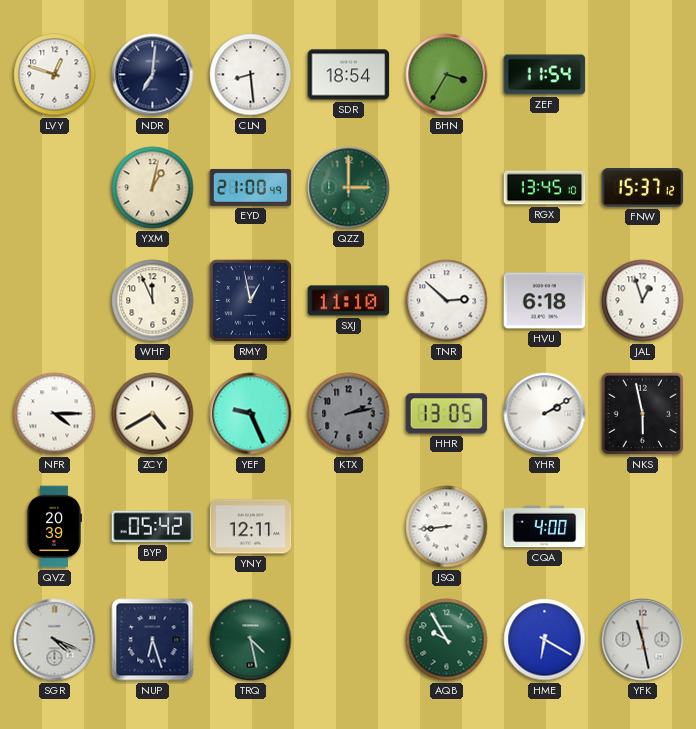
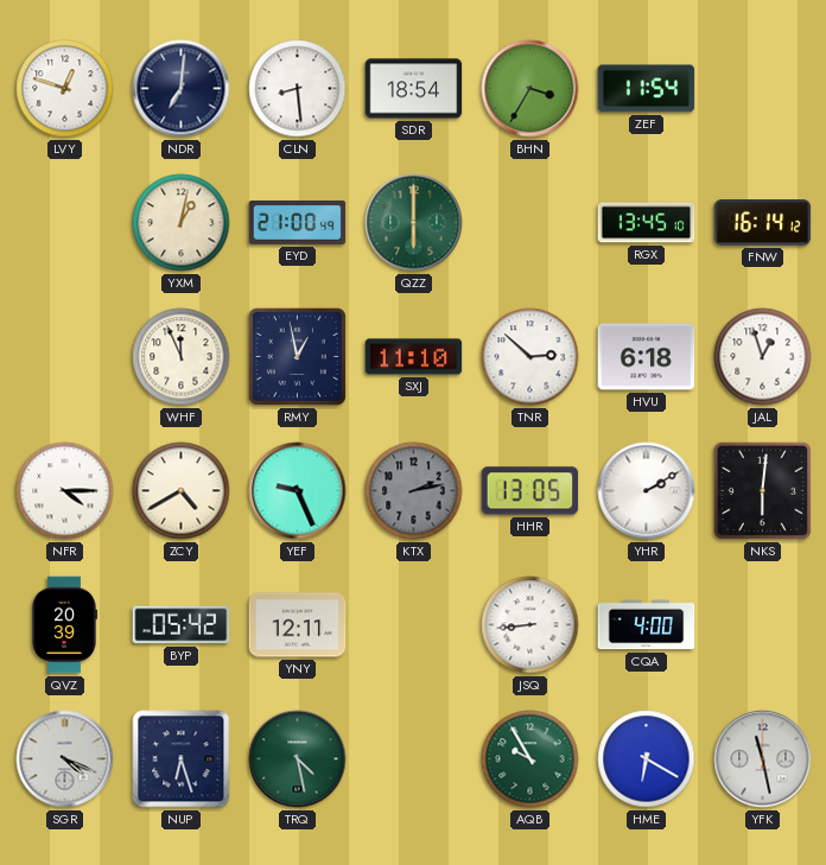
QZZ: 3:00 -> 6:00
FNW: 15:37 -> 16:14
NKS: 5:58 -> 6:01
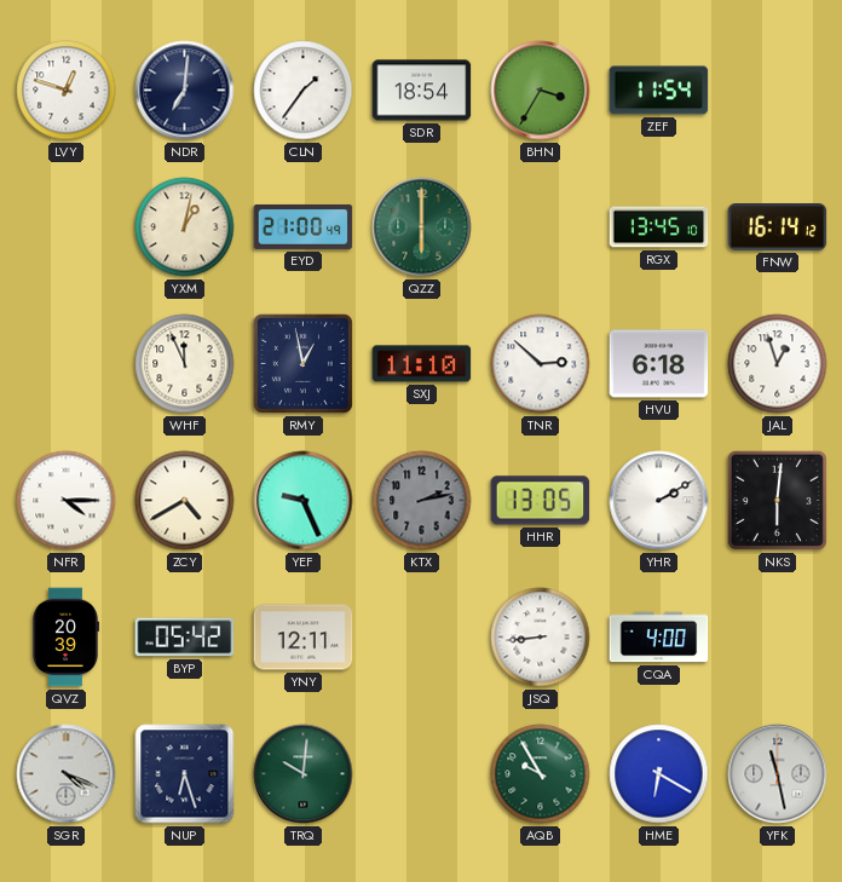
CLN: 8:29 -> 1:36
TRQ: 4:28 -> 10:01
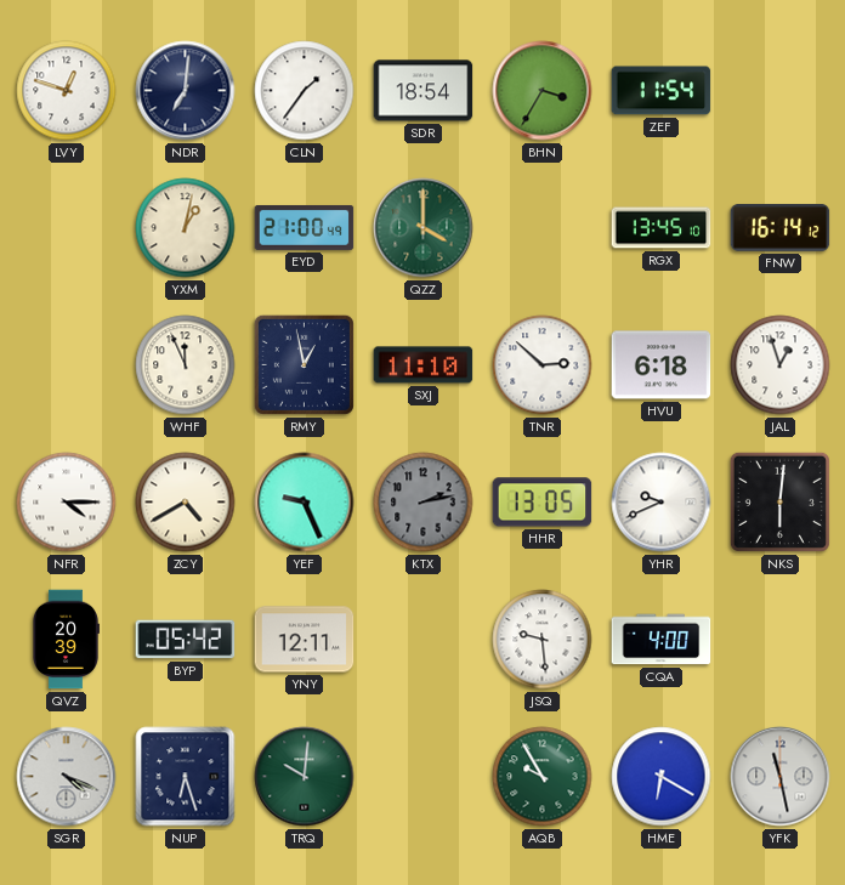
QZZ: 6:00 -> 4:00
YHR: 2:10 -> 9:41
JSQ: 8:44 -> 9:29
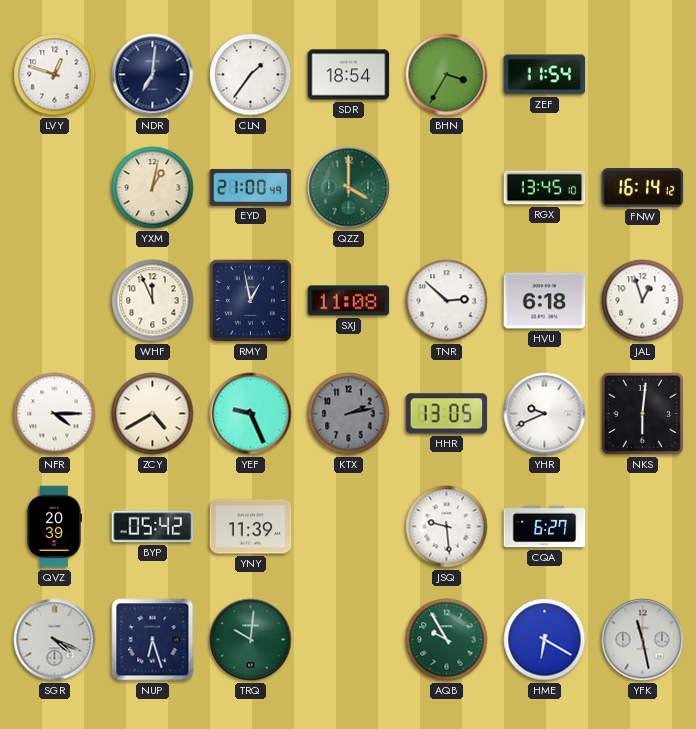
SXJ: 11:10 -> 11:08
YNY: 12:11 -> 11:39
CQA: 4:00 -> 6:27
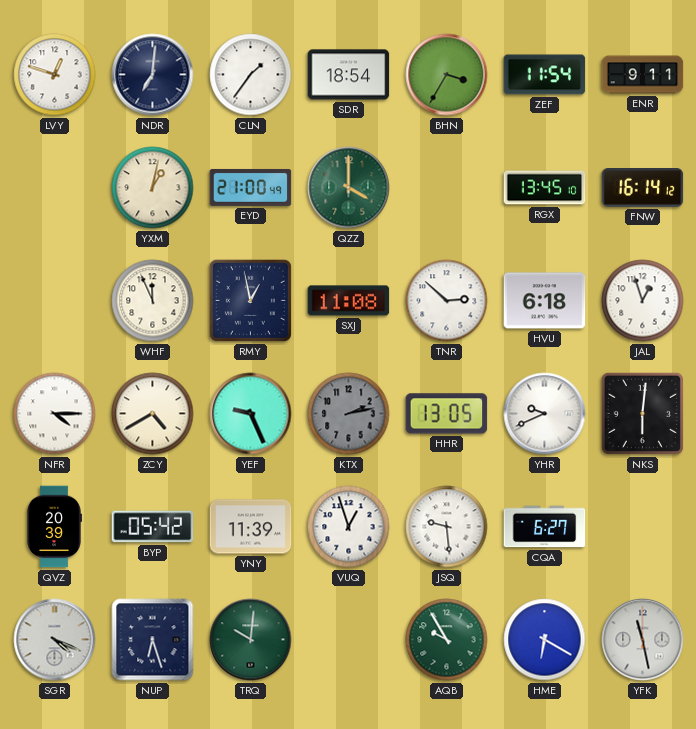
ENR: none -> 9:11
VUQ: none -> 12:57
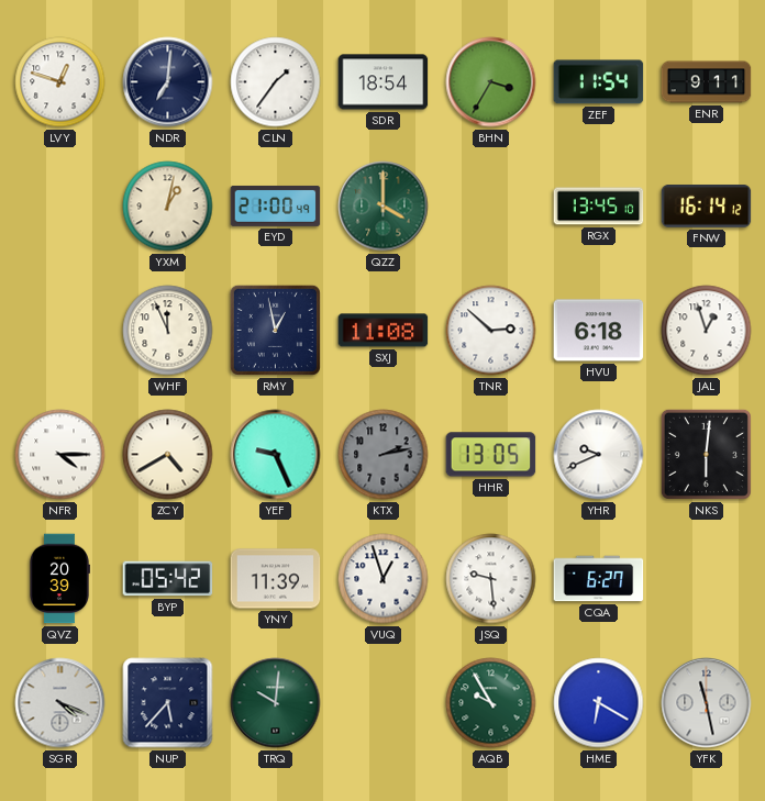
NUP: 6:27 -> 5:37
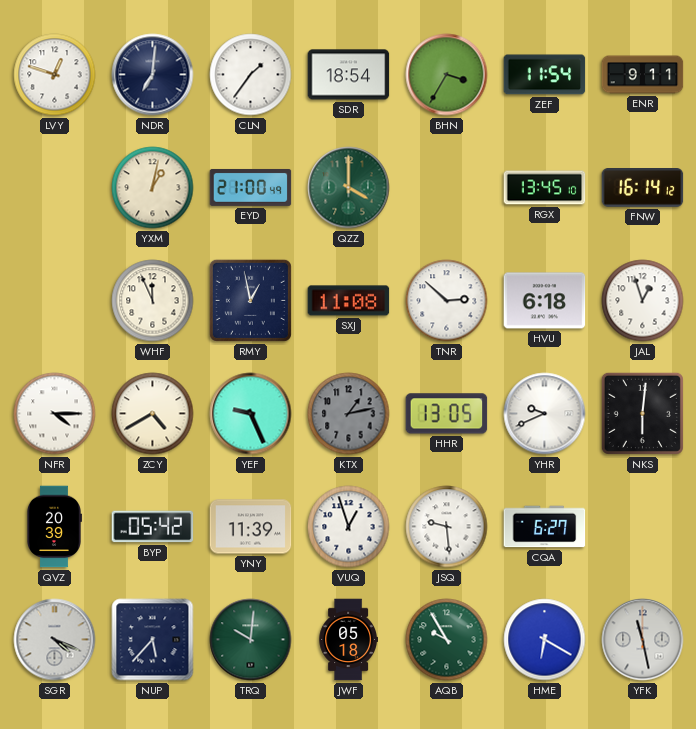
KTX: 2:13 -> 1:13
JWF: none -> 05:18
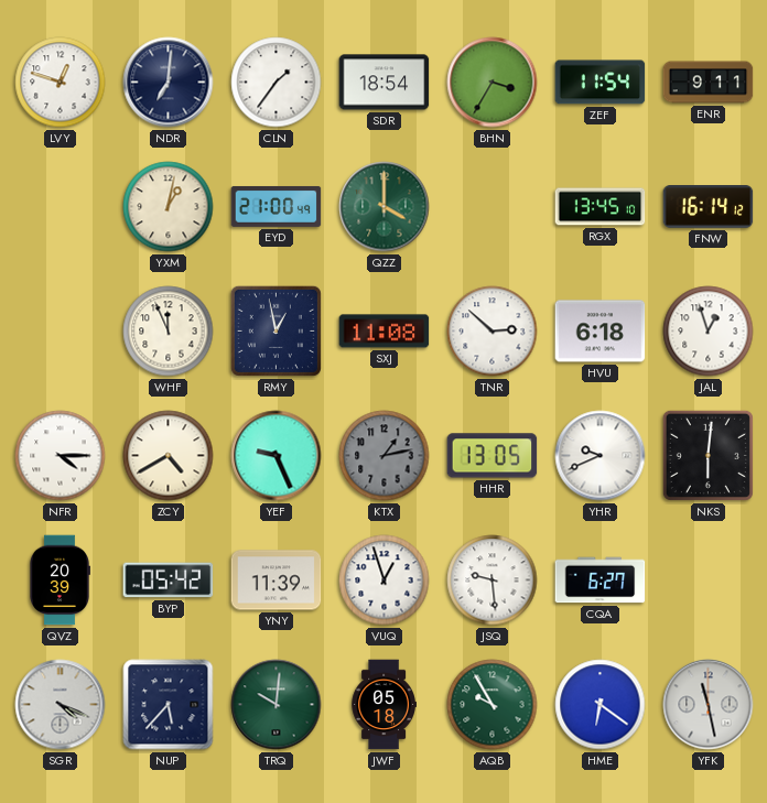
HME: 6:20 -> 6:21
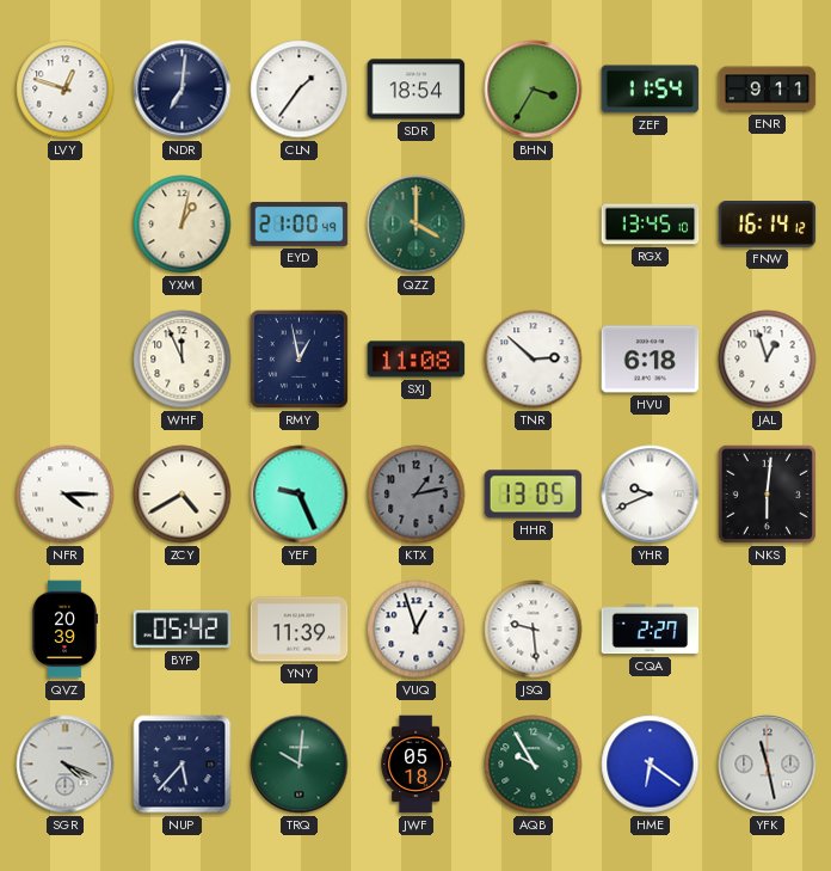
CQA: 6:27 -> 2:27
